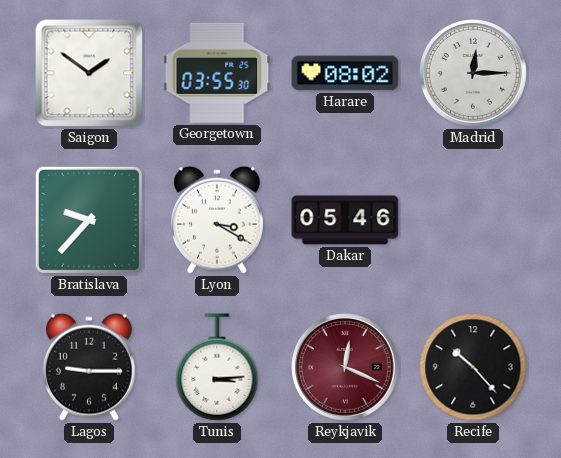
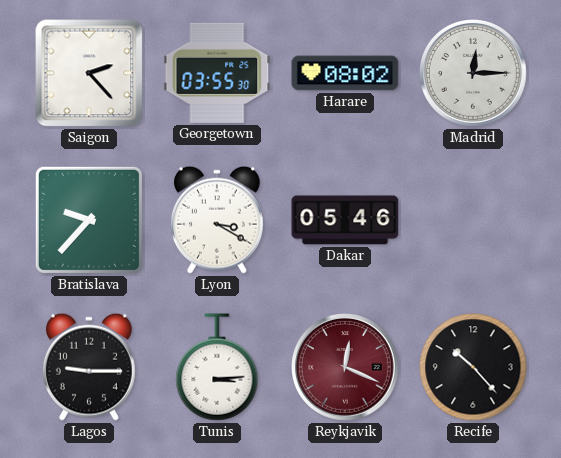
Saigon: 1:51 -> 2:23
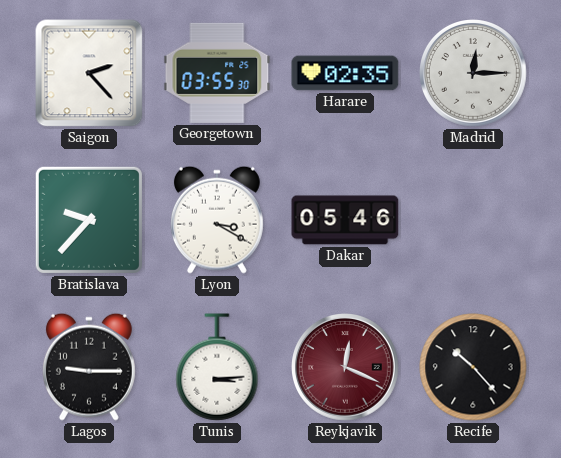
Harare: 08:02 -> 02:35
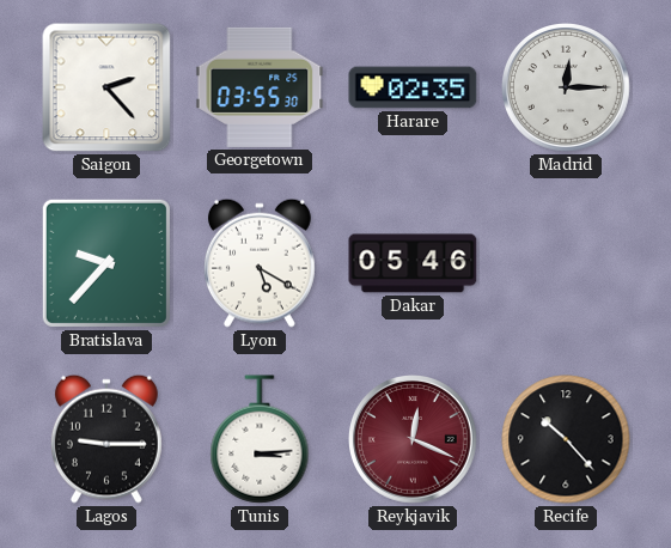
Lyon: 3:20 -> 5:20
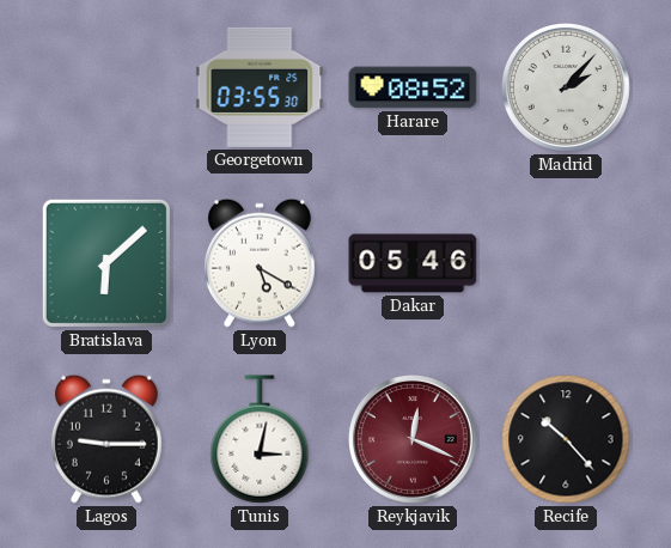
Saigon: 2:23 -> none
Harare: 02:35 -> 08:52
Madrid: 12:15 -> 2:07
Bratislava: 9:37 -> 6:08
Tunis: 3:14 -> 3:02
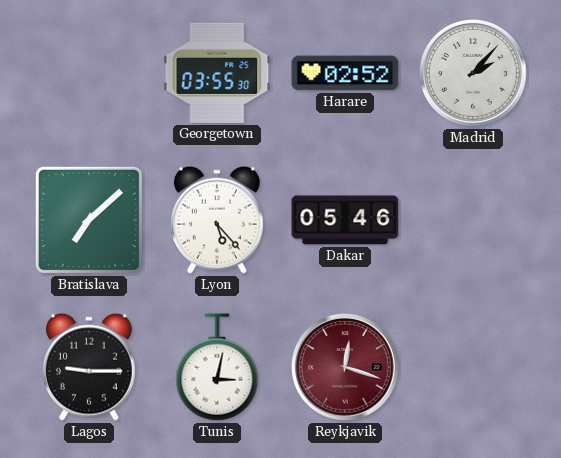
Harare: 08:52 -> 02:52
Bratislava: 6:08 -> 7:08
Lyon: 5:20 -> 5:23
Reykjavik: 12:19 -> 12:18
Recife: 10:23 -> none
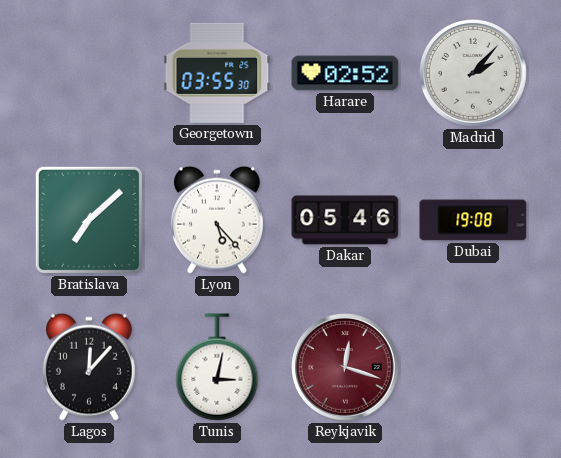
Dubai: none -> 19:08
Lagos: 9:15 -> 12:07
